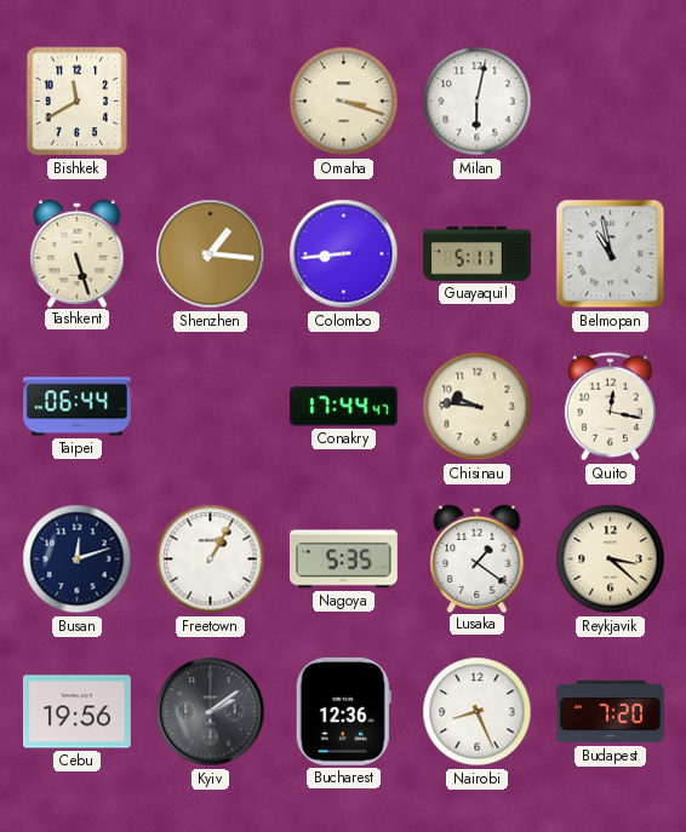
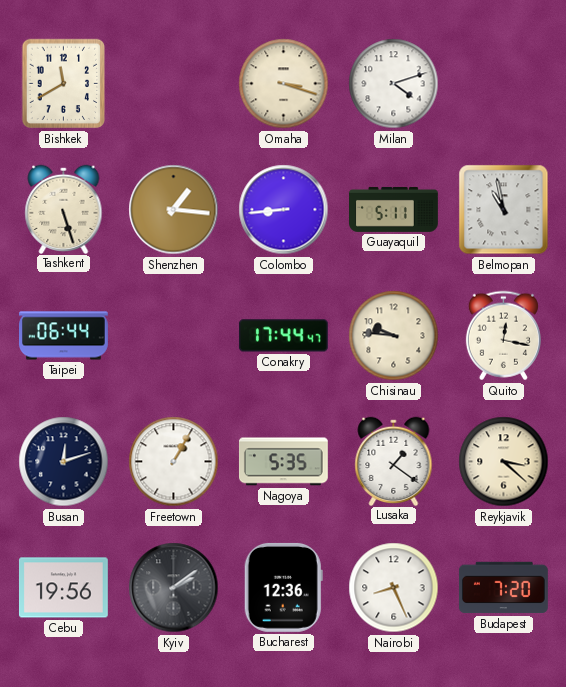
Milan: 6:02 -> 4:12
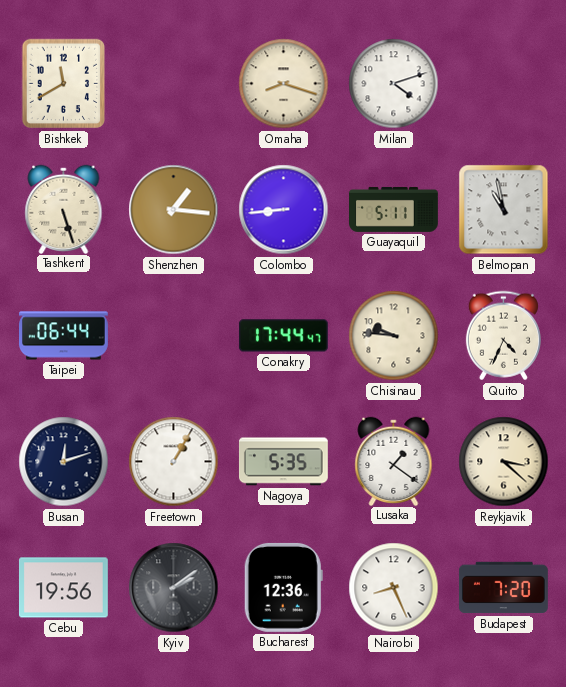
Omaha: 3:18 -> 8:18
Quito: 12:17 -> 4:34
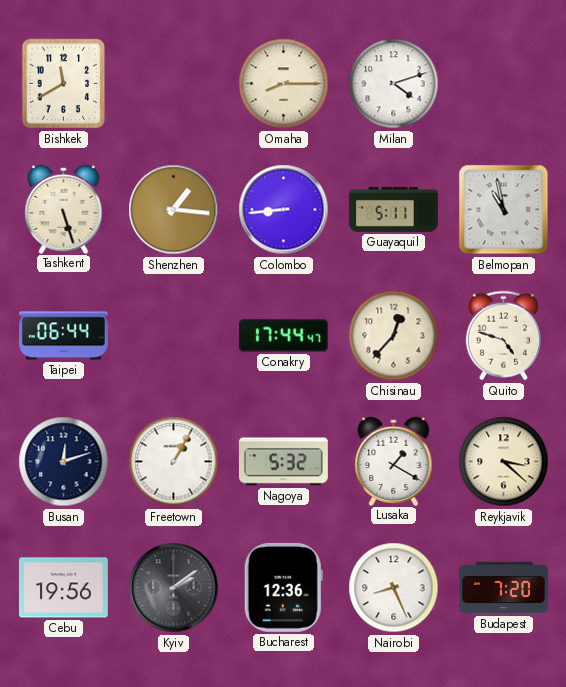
Omaha: 8:18 -> 8:15
Chisinau: 9:46 -> 12:37
Quito: 4:34 -> 4:48
Nagoya: 5:35 -> 5:32
Lusaka: 1:21 -> 1:20
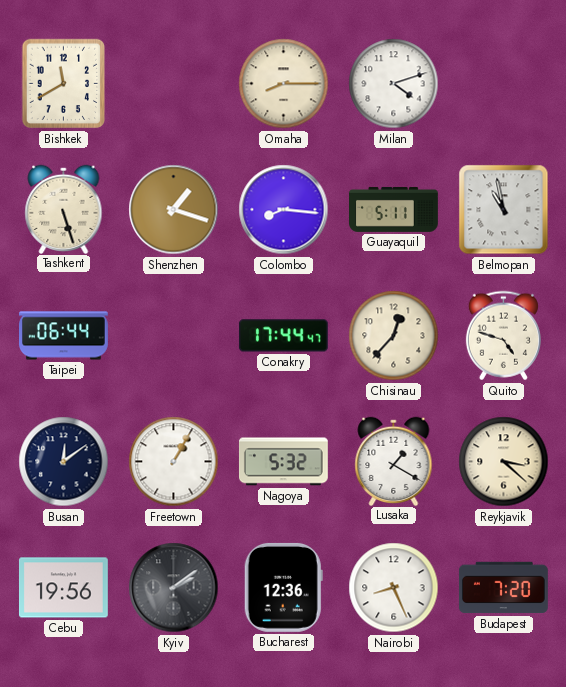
Shenzhen: 1:16 -> 1:18
Colombo: 8:44 -> 8:16
Busan: 12:12 -> 12:09
